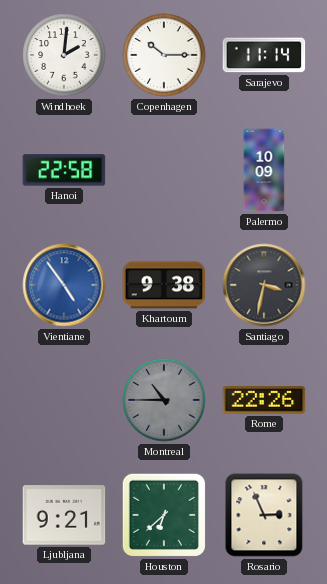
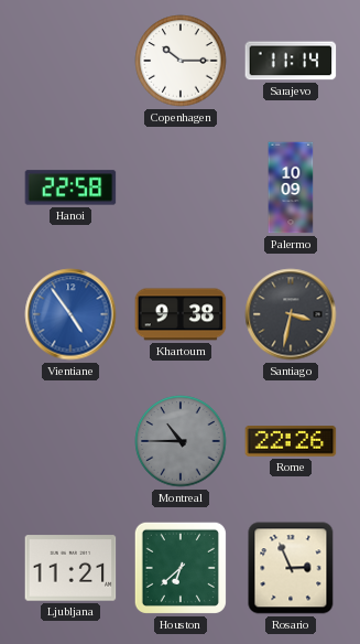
Windhoek: 2:01 -> none
Ljubljana: 9:21 -> 11:21
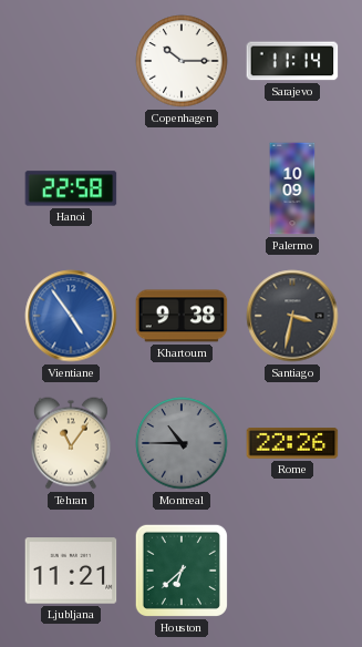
Tehran: none -> 11:06
Rosario: 2:56 -> none
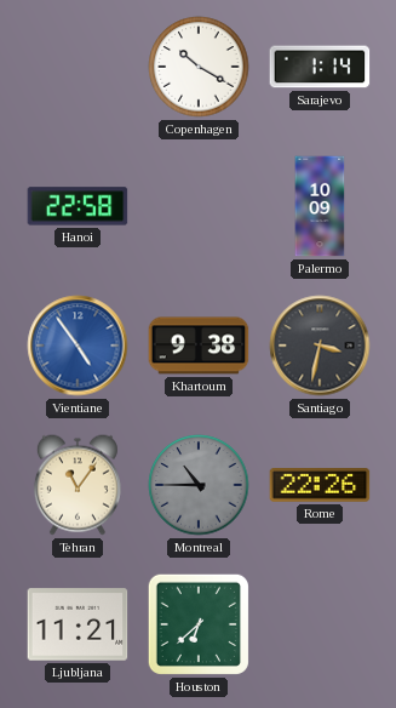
Copenhagen: 10:15 -> 10:20
Sarajevo: 11:14 -> 1:14
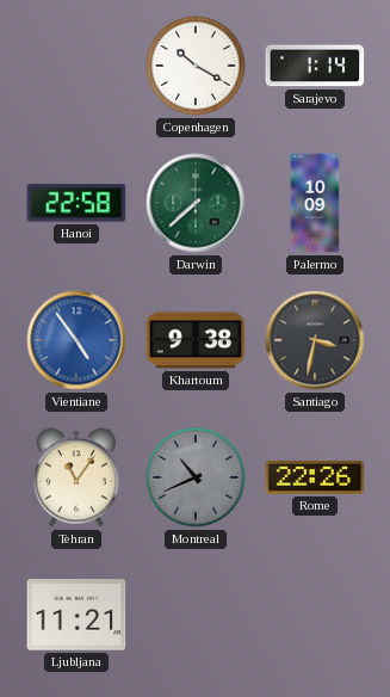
Darwin: none -> 7:38
Montreal: 10:45 -> 10:41
Houston: 6:38 -> none
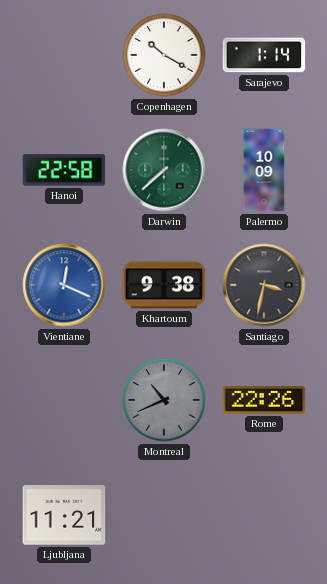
Vientiane: 4:54 -> 12:19
Tehran: 11:06 -> none
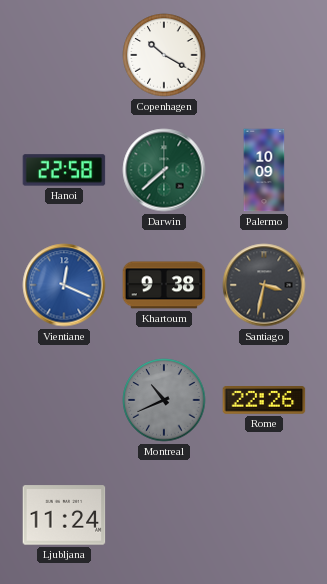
Sarajevo: 1:14 -> none
Ljubljana: 11:21 -> 11:24
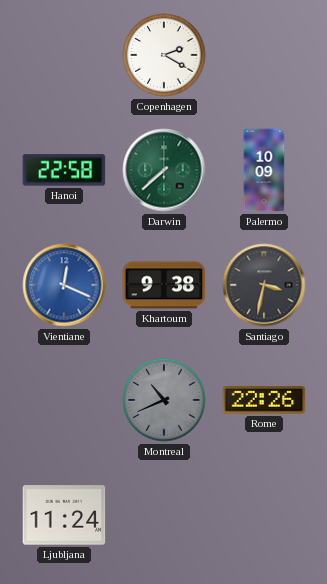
Copenhagen: 10:20 -> 2:20
